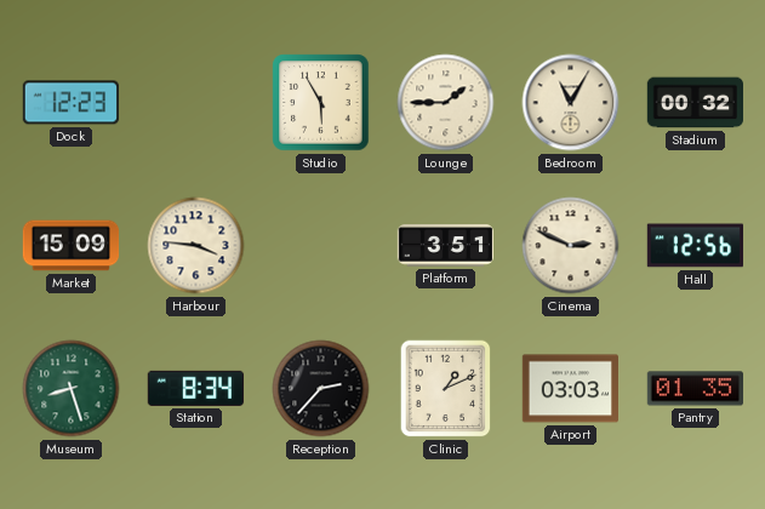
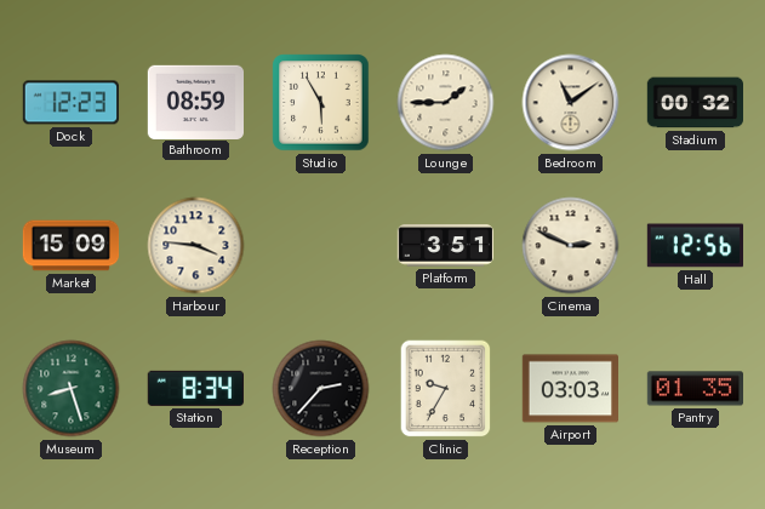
Bathroom: none -> 08:59
Bedroom: 11:05 -> 11:09
Clinic: 1:11 -> 9:35
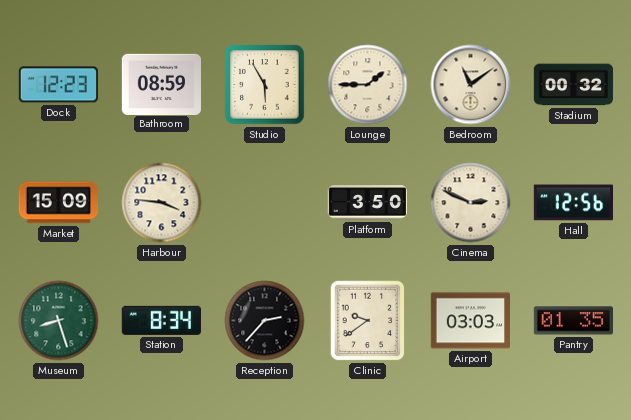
Platform: 3:51 -> 3:50
Clinic: 9:35 -> 9:39
